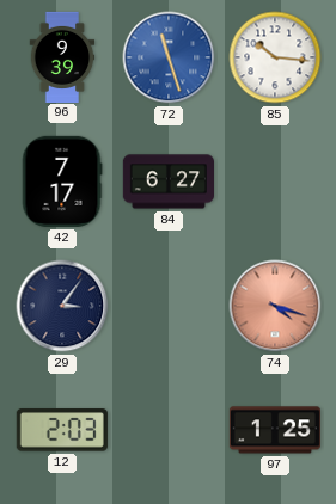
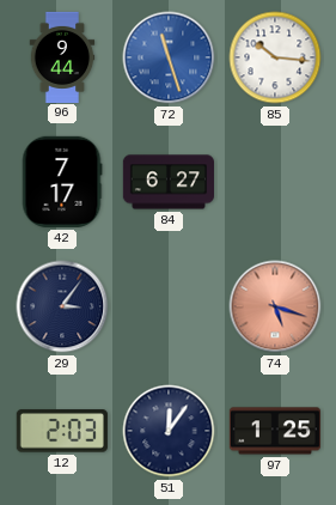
96: 9:39 -> 9:44
74: 4:18 -> 5:18
51: none -> 12:06
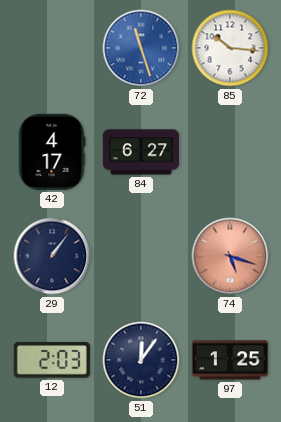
96: 9:44 -> none
42: 7:17 -> 4:17
29: 3:06 -> 1:06
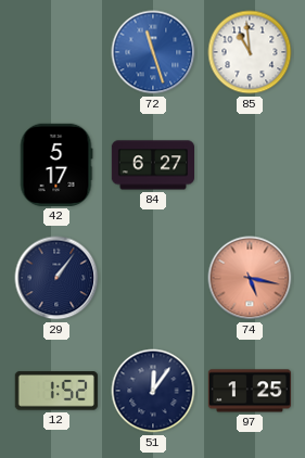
85: 10:16 -> 10:59
42: 4:17 -> 5:17
74: 5:18 -> 5:17
12: 2:03 -> 1:52
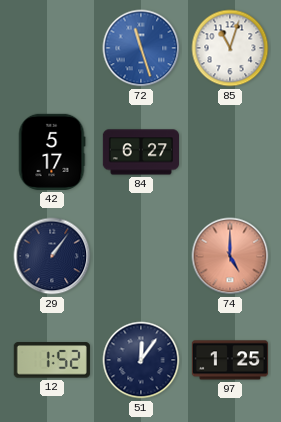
85: 10:59 -> 11:03
74: 5:17 -> 5:00
